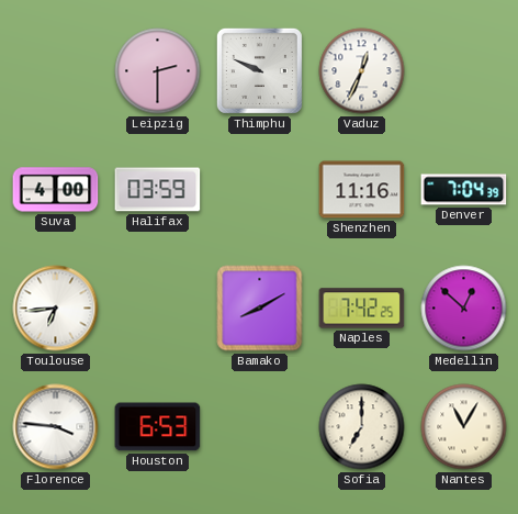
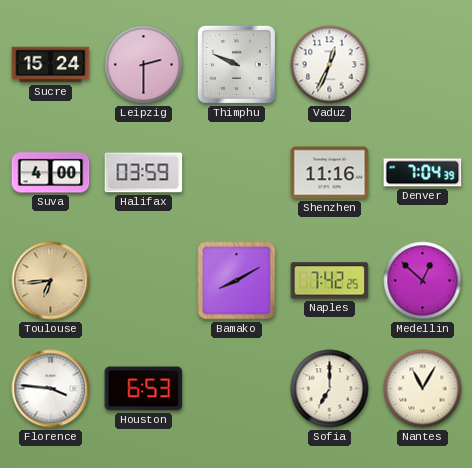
Sucre: none -> 15:24
Toulouse dial: white -> champagne
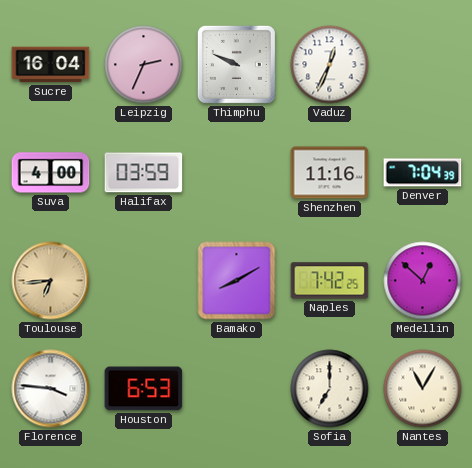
Sucre: 15:24 -> 16:04
Leipzig: 2:30 -> 2:34
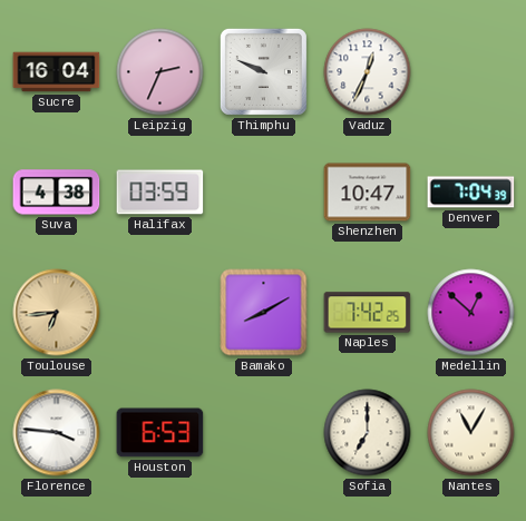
Suva: 4:00 -> 4:38
Shenzhen: 11:16 -> 10:47
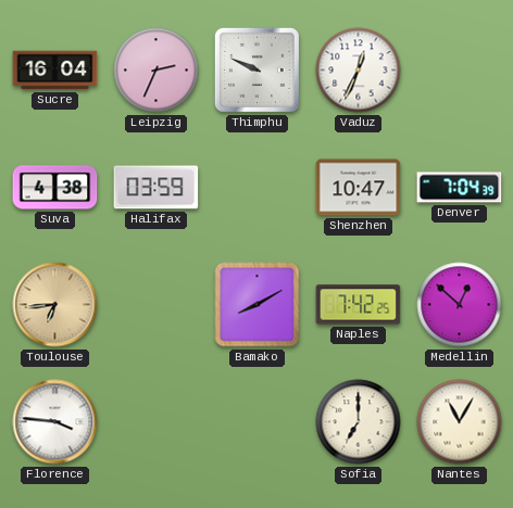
Houston: 6:53 -> none
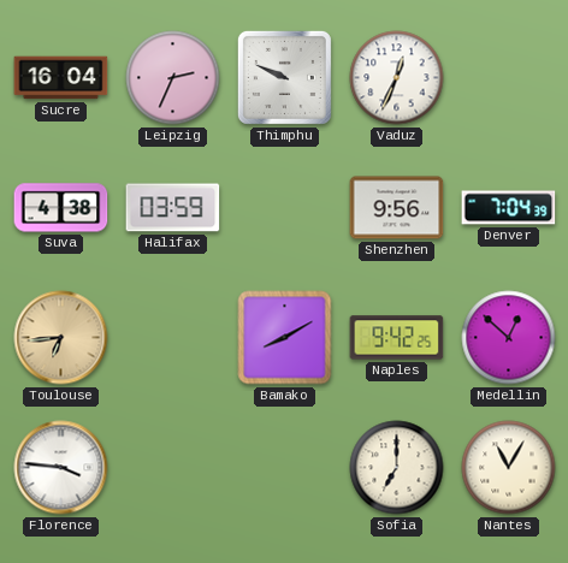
Shenzhen: 10:47 -> 9:56
Naples: 7:42 -> 9:42
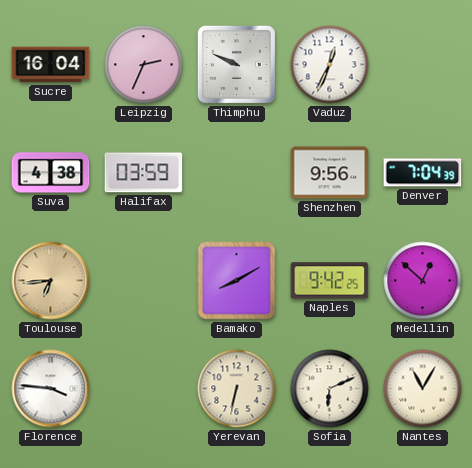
Yerevan: none -> 6:32
Sofia: 7:00 -> 6:11
